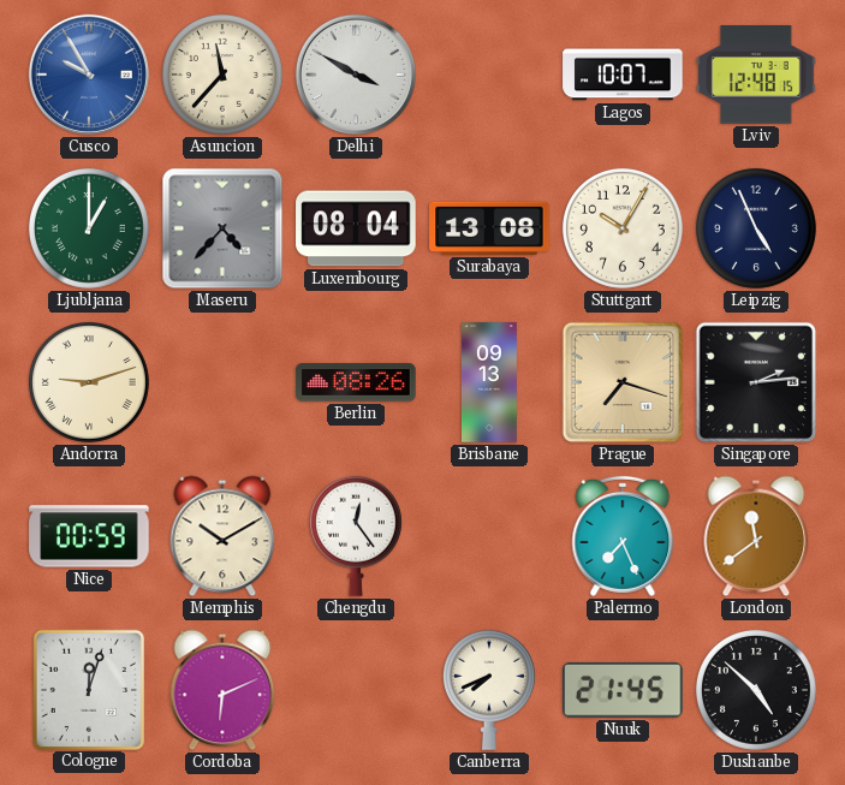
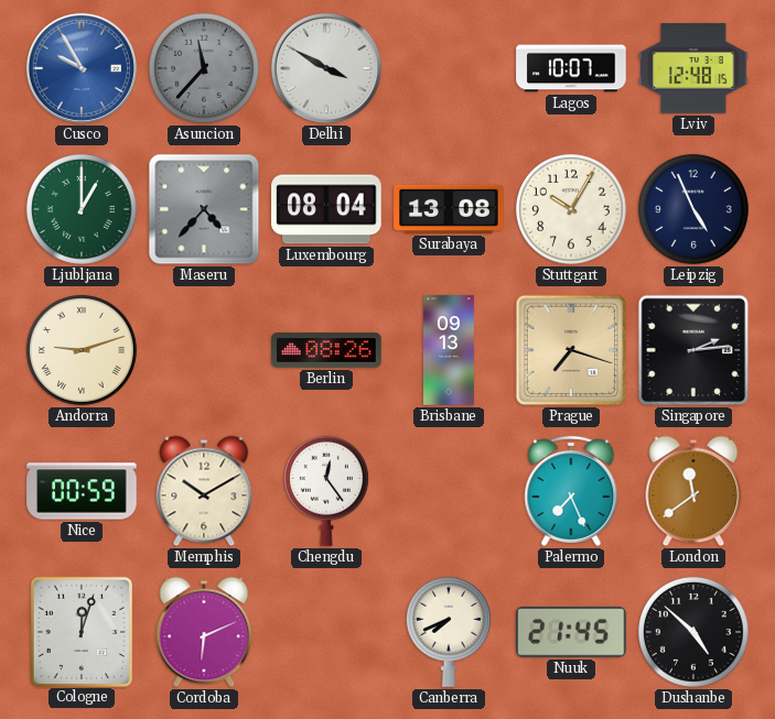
Asuncion dial: cream -> grey
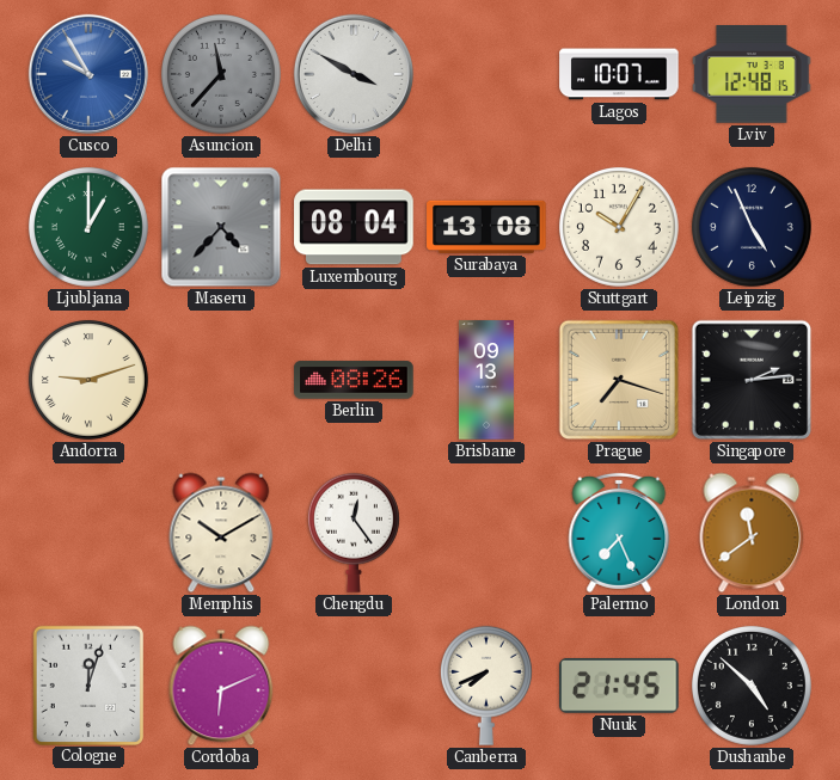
Nice: 00:59 -> none
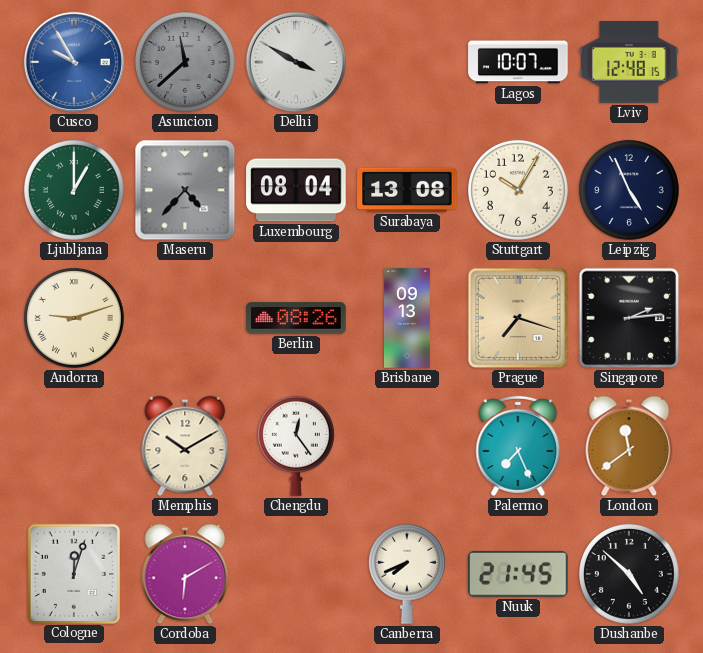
Asuncion: 11:37 -> 11:38
Cordoba: 6:11 -> 6:10
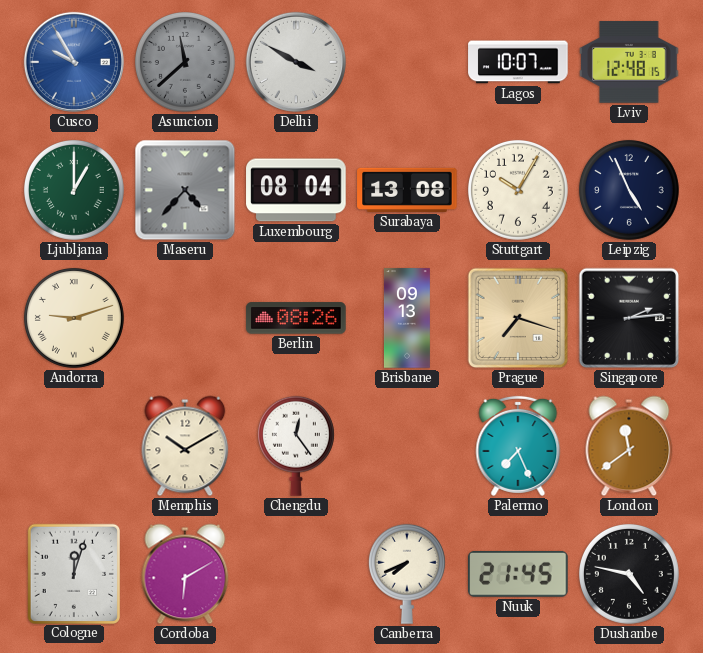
Dushanbe: 4:52 -> 4:47
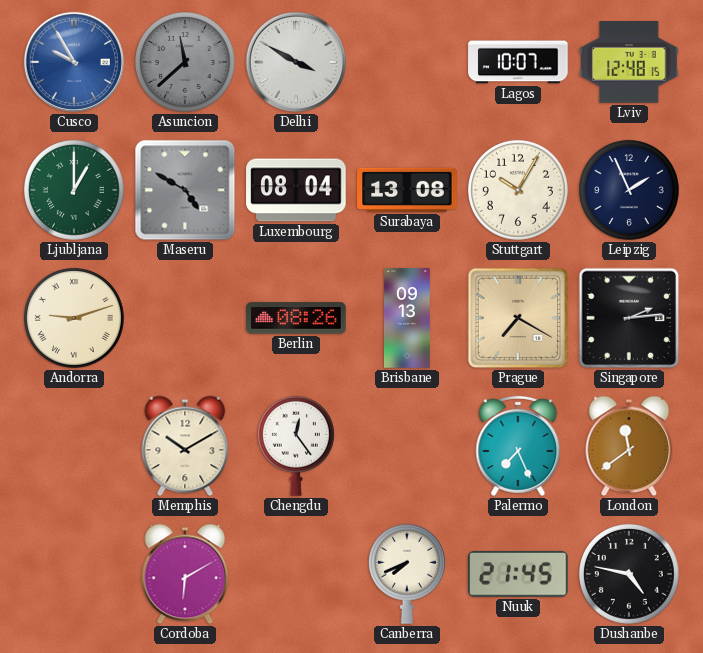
Maseru: 4:37 -> 4:50
Leipzig: 4:56 -> 1:56
Prague: 7:18 -> 7:20
Cologne: 12:03 -> none
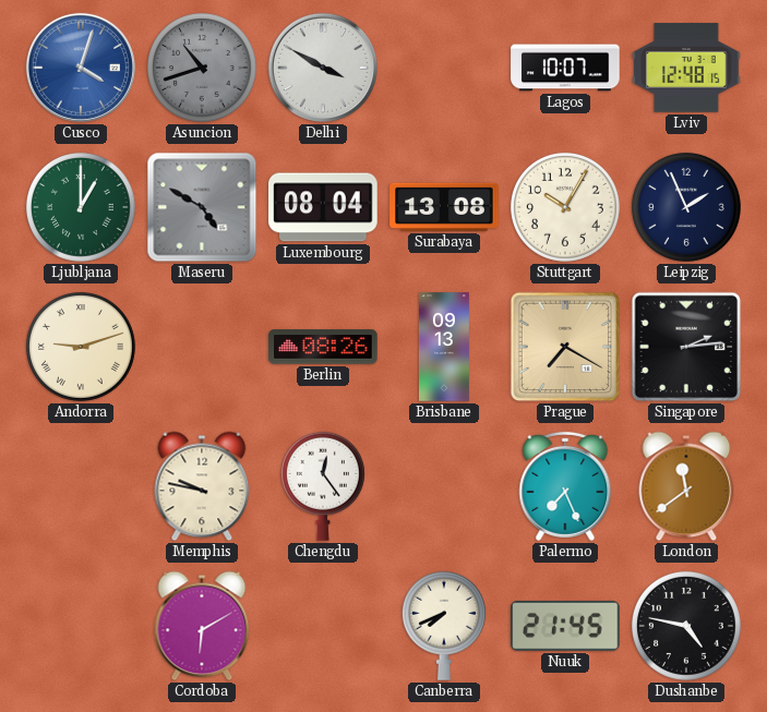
Cusco: 9:55 -> 4:03
Asuncion: 11:38 -> 10:42
Memphis: 10:10 -> 9:47
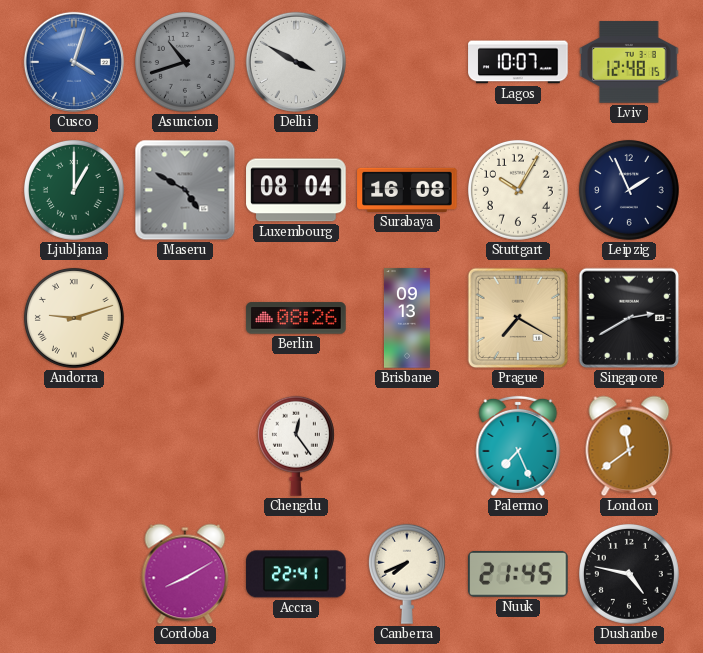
Surabaya: 13:08 -> 16:08
Singapore: 2:14 -> 2:40
Memphis: 9:47 -> none
Cordoba: 6:10 -> 8:10
Accra: none -> 22:41
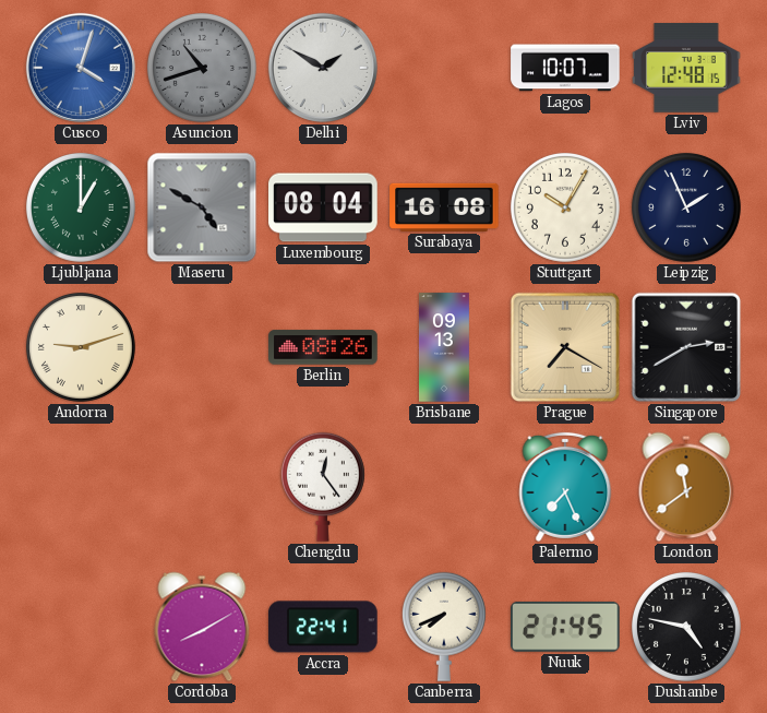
Delhi: 3:50 -> 1:50
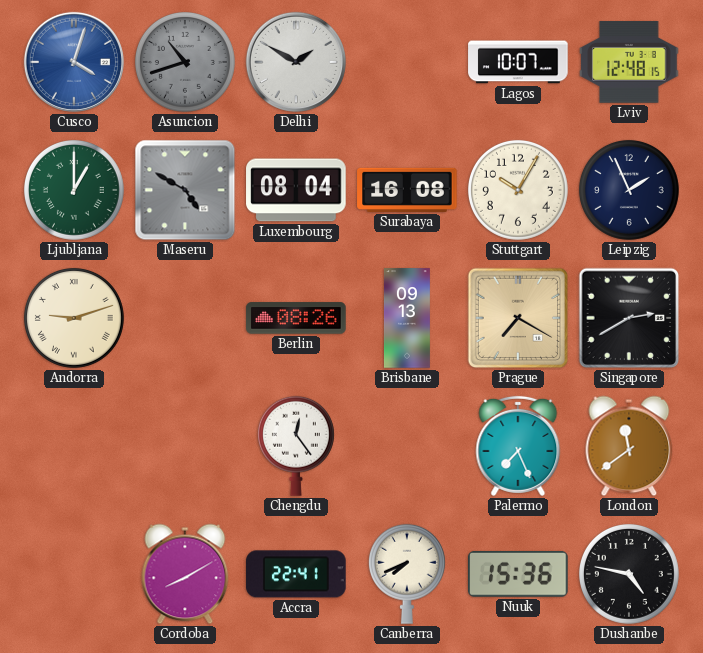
Nuuk: 21:45 -> 15:36
